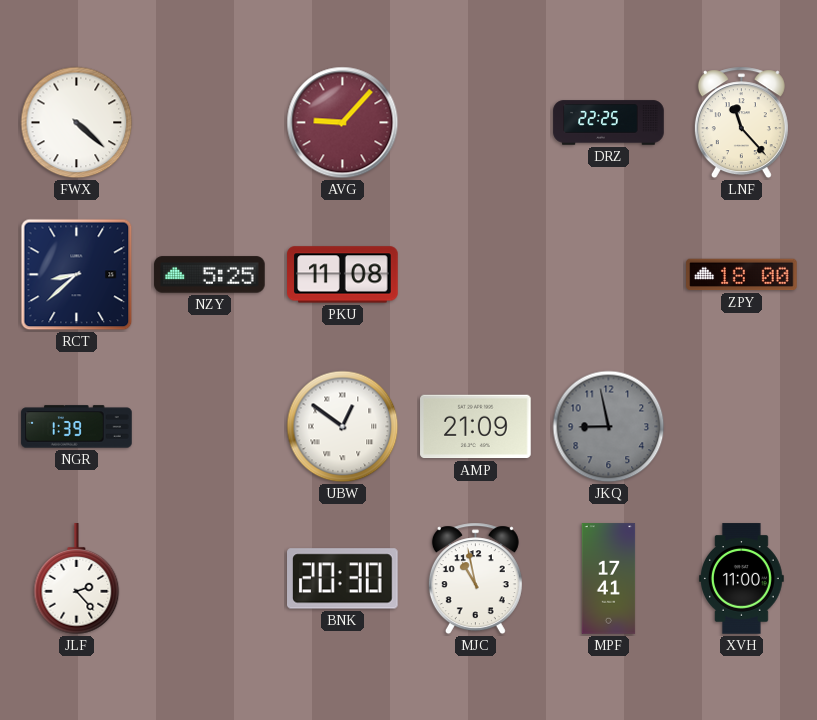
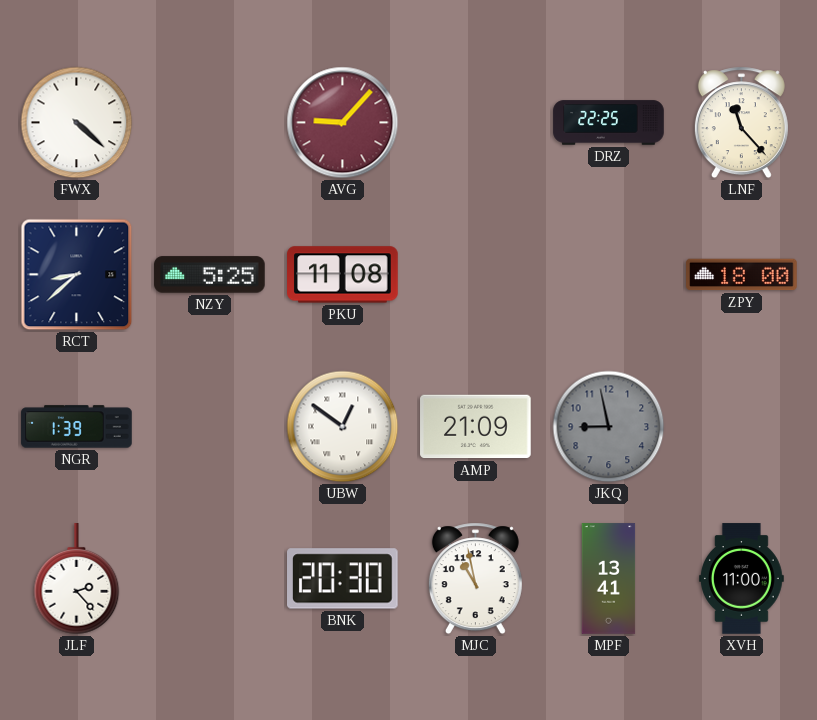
MPF: 17:41 -> 13:41
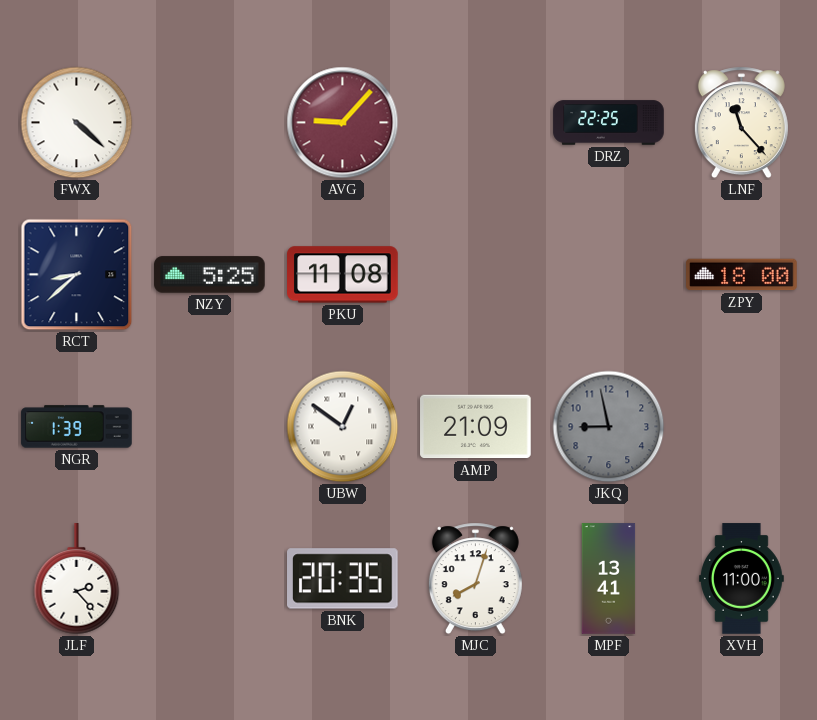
BNK: 20:30 -> 20:35
MJC: 10:58 -> 8:03
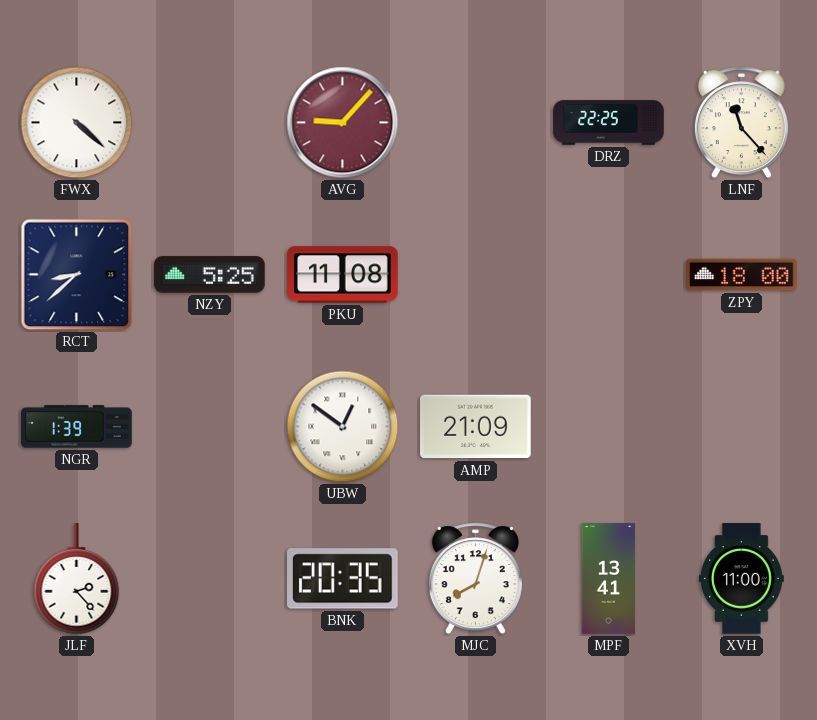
JKQ: 8:58 -> none
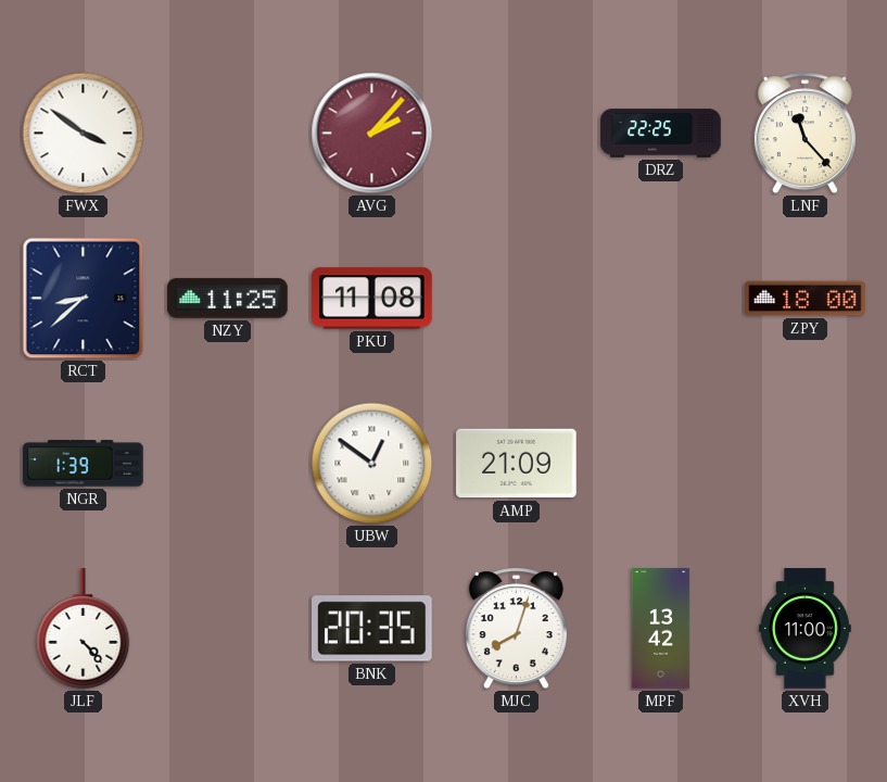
FWX: 4:22 -> 3:51
AVG: 9:07 -> 2:07
NZY: 5:25 -> 11:25
JLF: 2:23 -> 4:23
MPF: 13:41 -> 13:42
